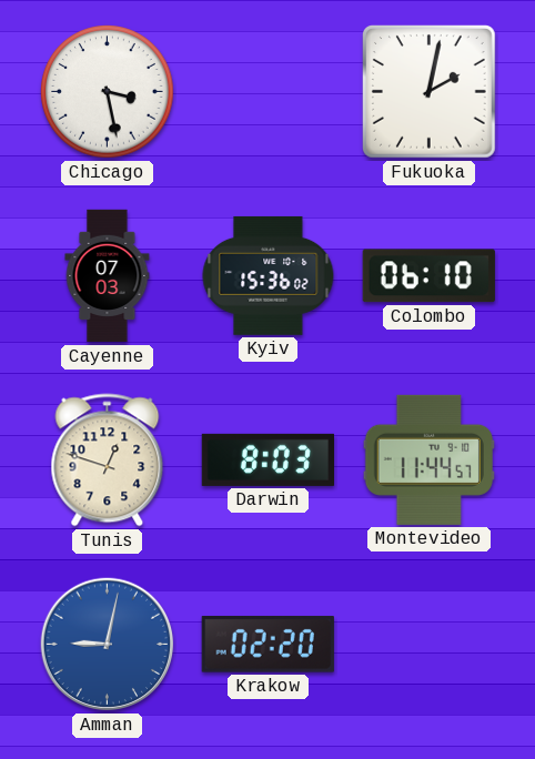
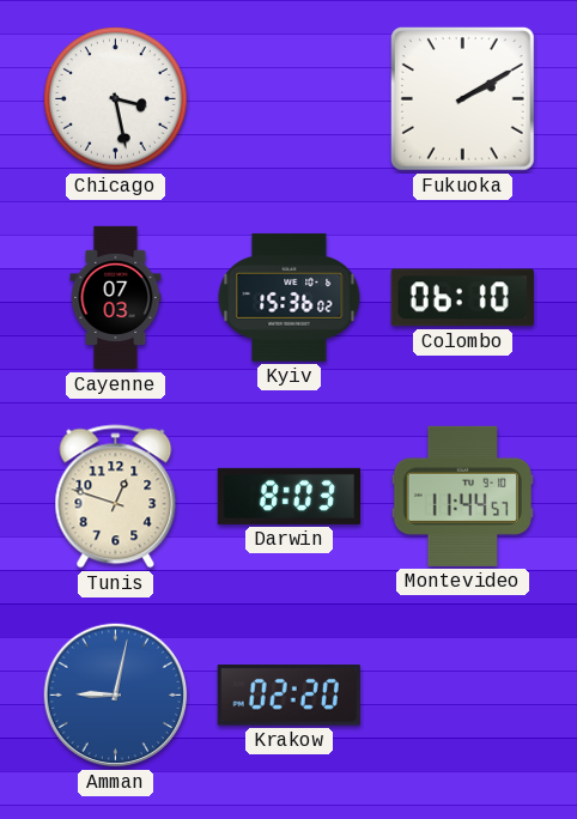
Fukuoka: 2:02 -> 2:10
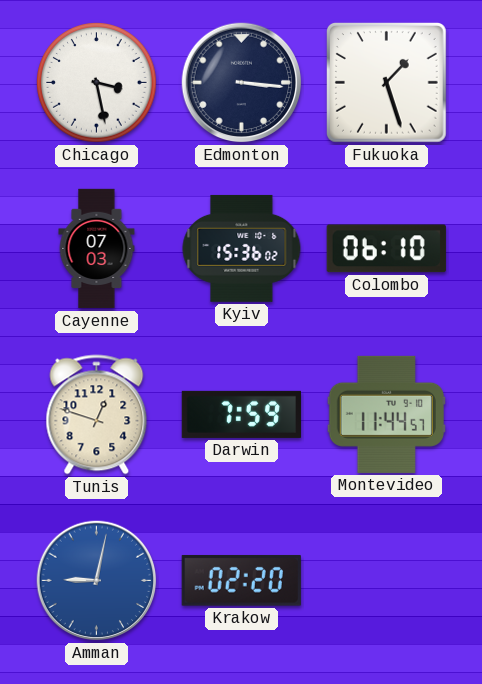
Edmonton: none -> 3:16
Fukuoka: 2:10 -> 1:27
Darwin: 8:03 -> 7:59
